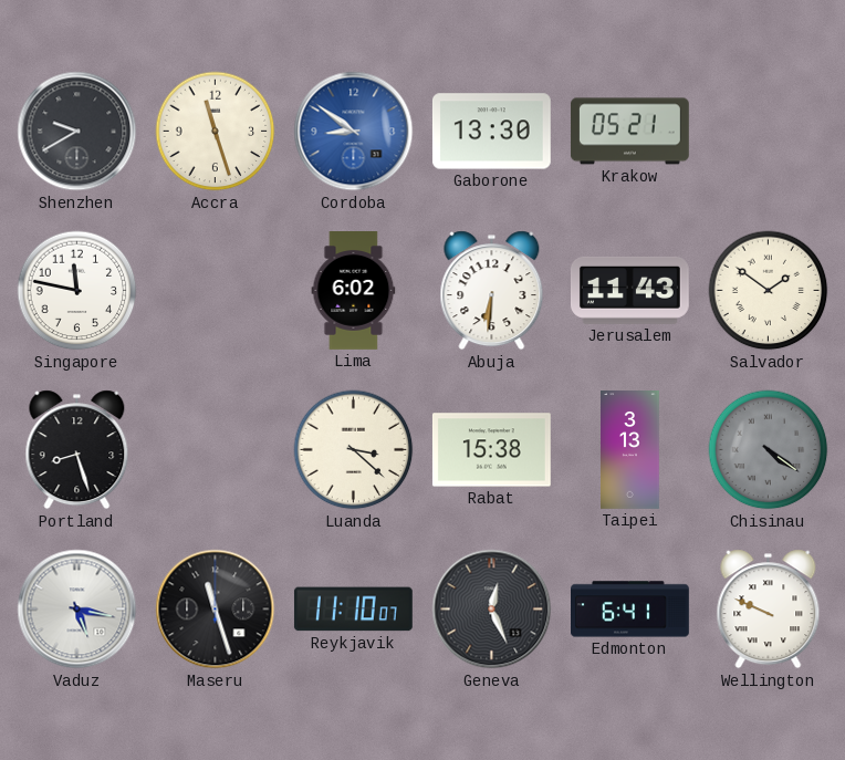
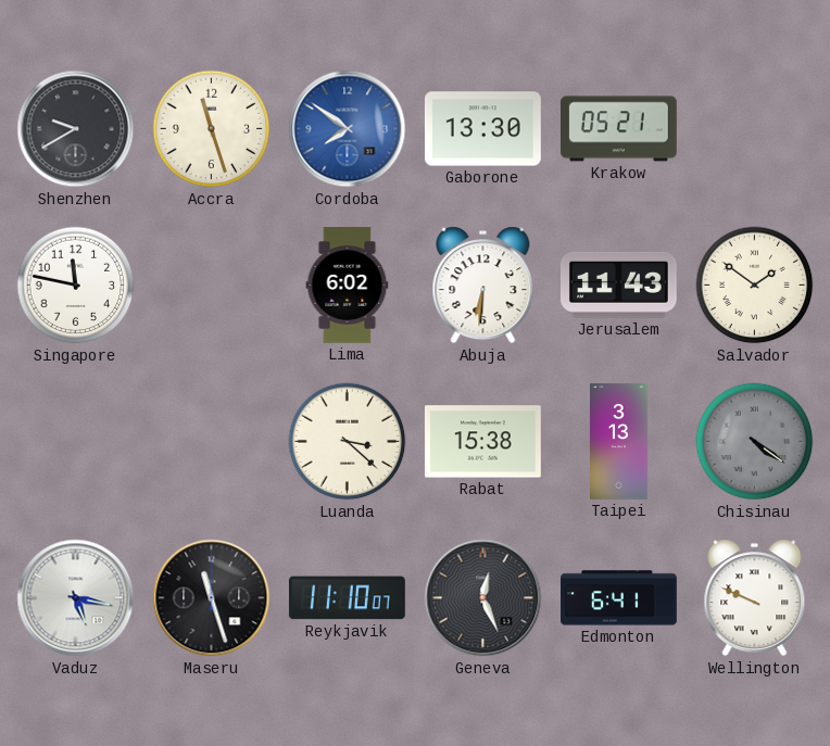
Cordoba: 8:51 -> 7:51
Portland: 8:27 -> none
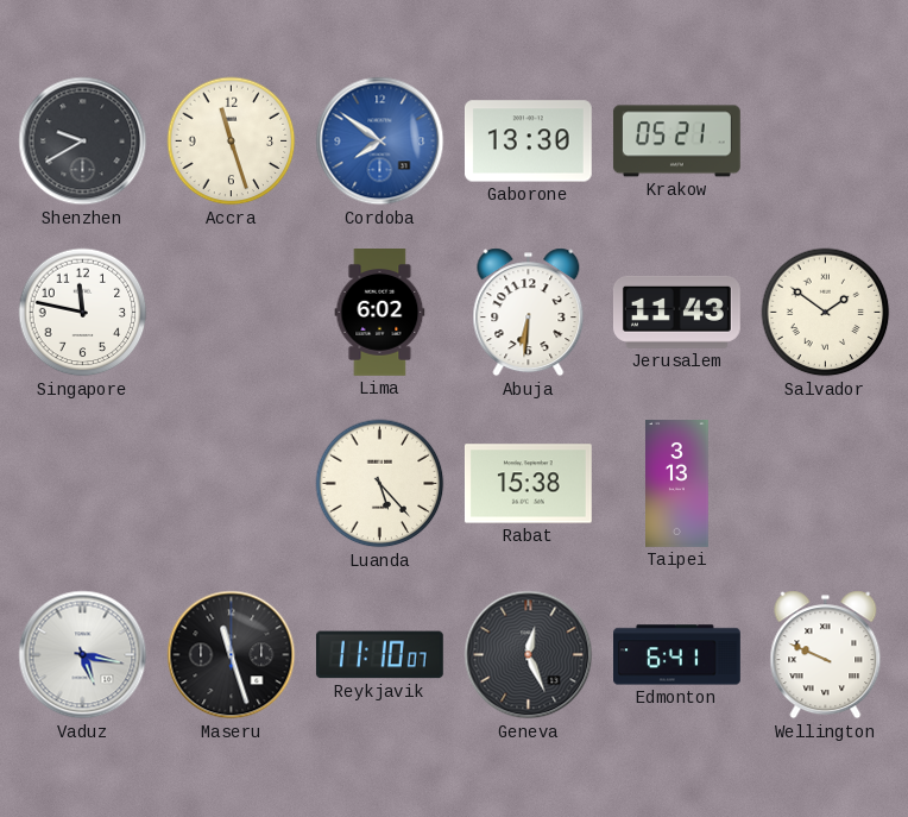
Luanda: 3:22 -> 5:23
Chisinau: 4:21 -> none
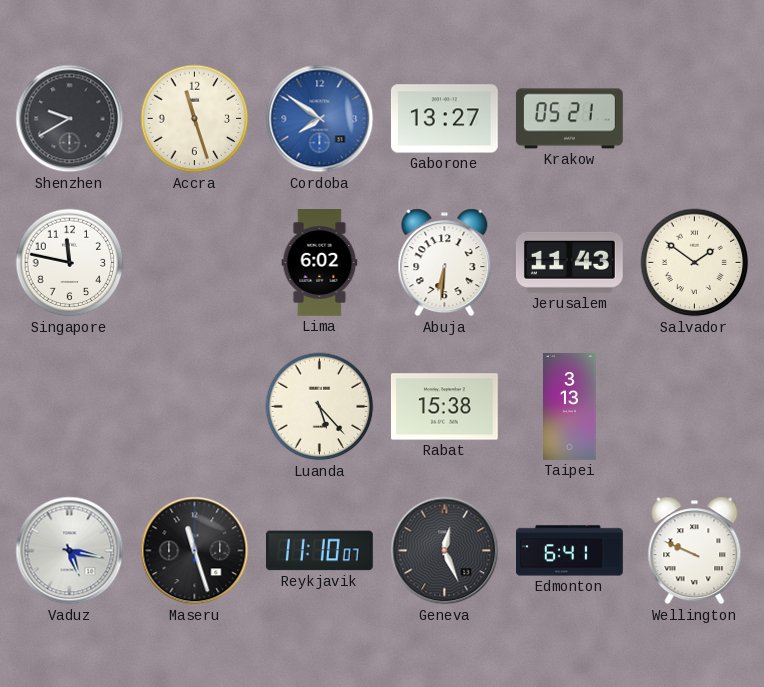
Gaborone: 13:30 -> 13:27
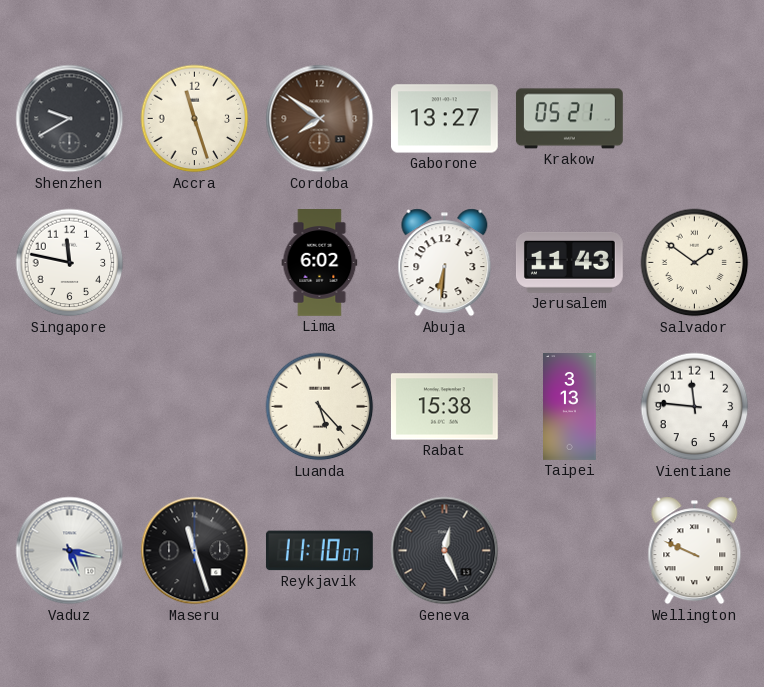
Cordoba dial: blue -> brown
Vientiane: none -> 11:46
Edmonton: 6:41 -> none
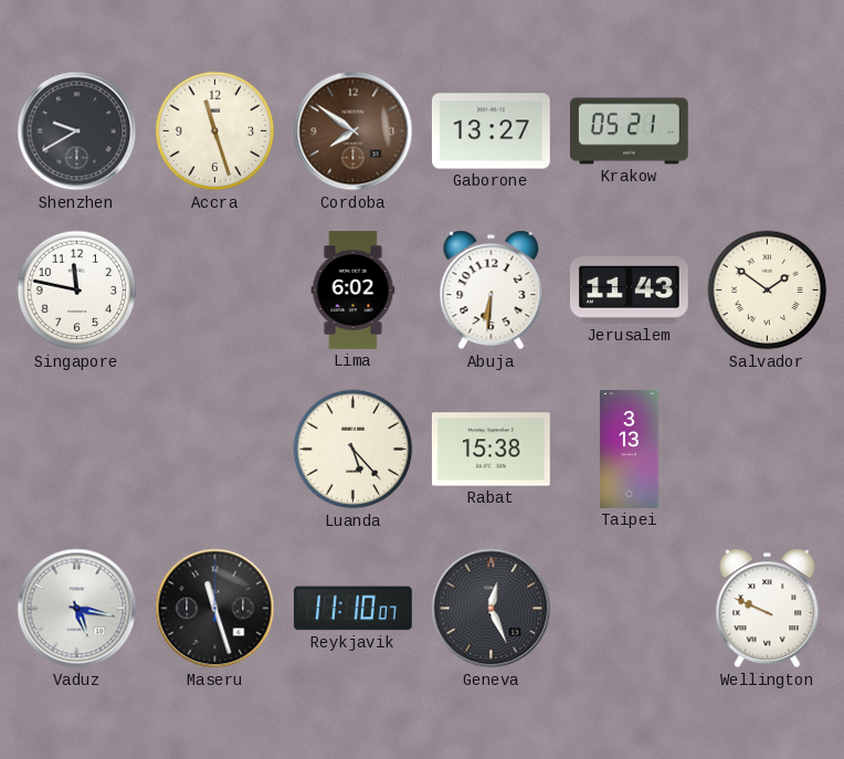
Vientiane: 11:46 -> none
